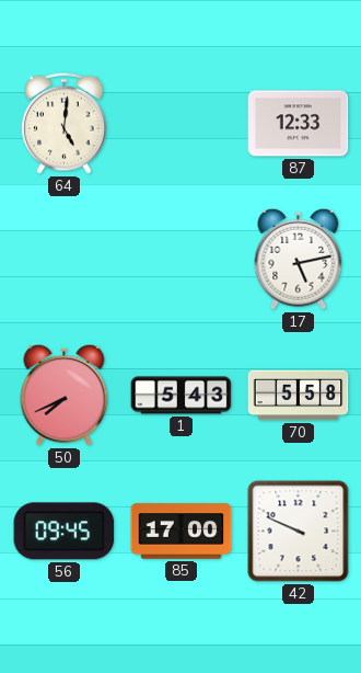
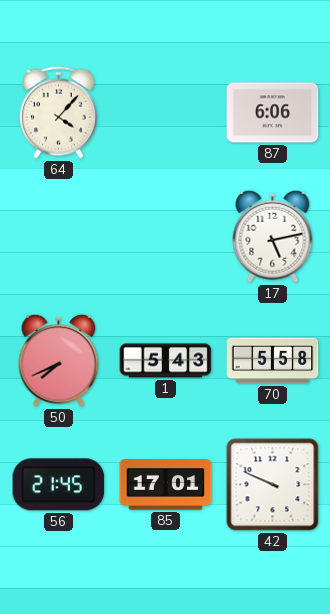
64: 5:01 -> 4:07
87: 12:33 -> 6:06
56: 09:45 -> 21:45
85: 17:00 -> 17:01
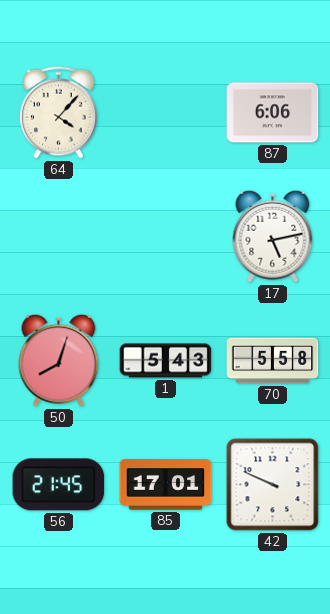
50: 7:41 -> 8:03
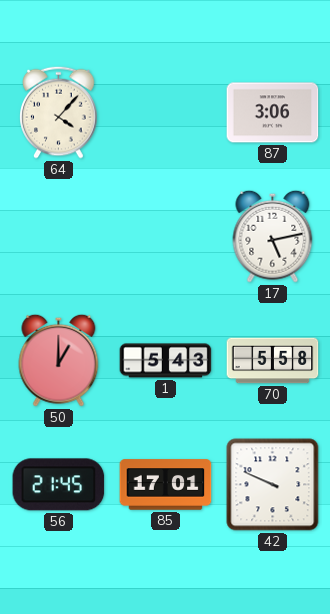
87: 6:06 -> 3:06
50: 8:03 -> 1:00
